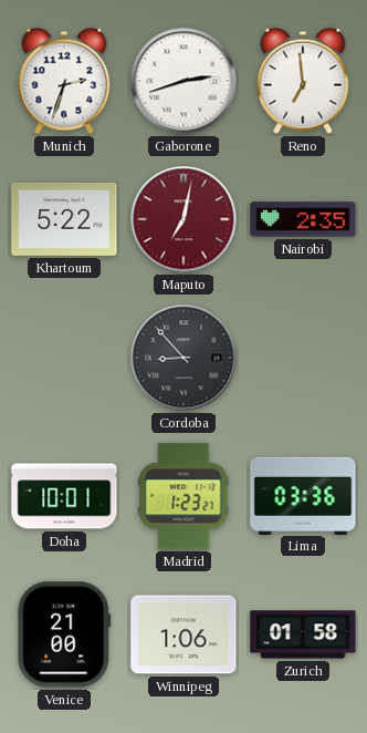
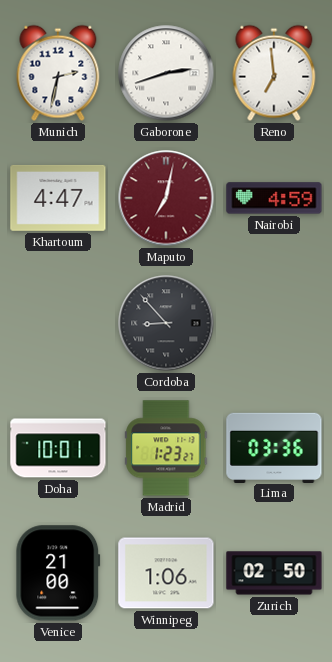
Munich: 2:33 -> 2:32
Khartoum: 5:22 -> 4:47
Nairobi: 2:35 -> 4:59
Zurich: 01:58 -> 02:50
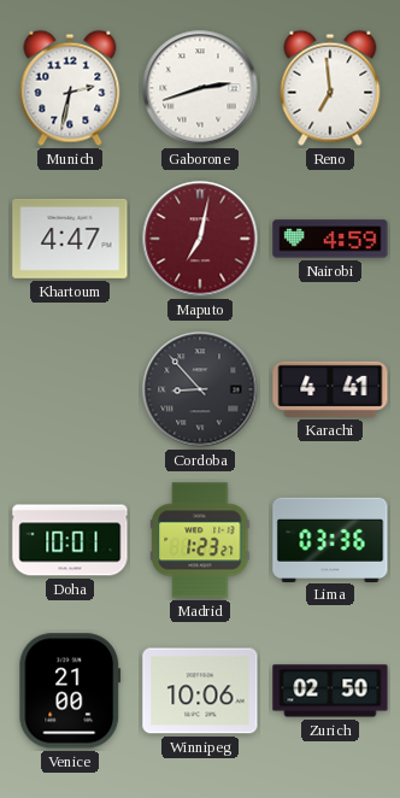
Karachi: none -> 4:41
Winnipeg: 1:06 -> 10:06
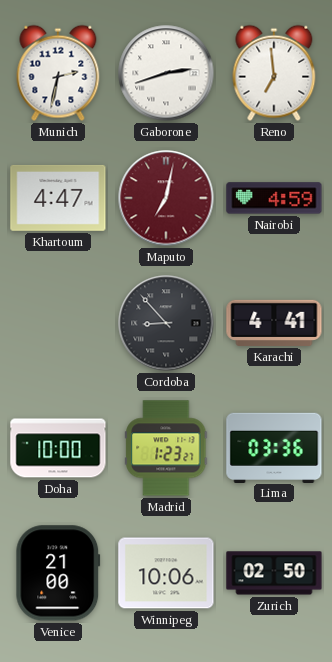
Doha: 10:01 -> 10:00
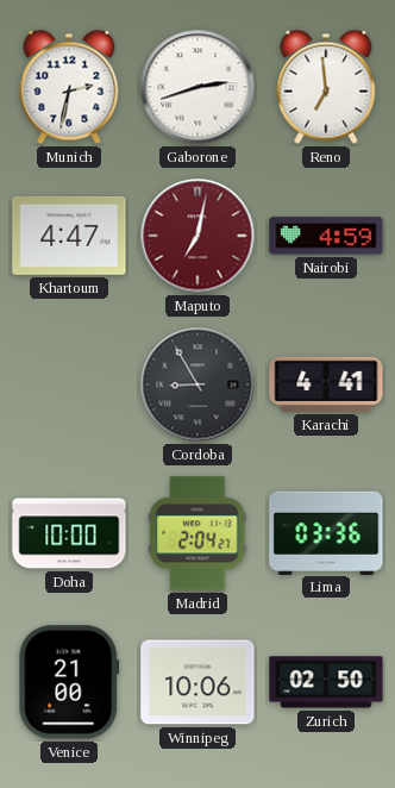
Cordoba: 8:53 -> 8:55
Madrid: 1:23 -> 2:04
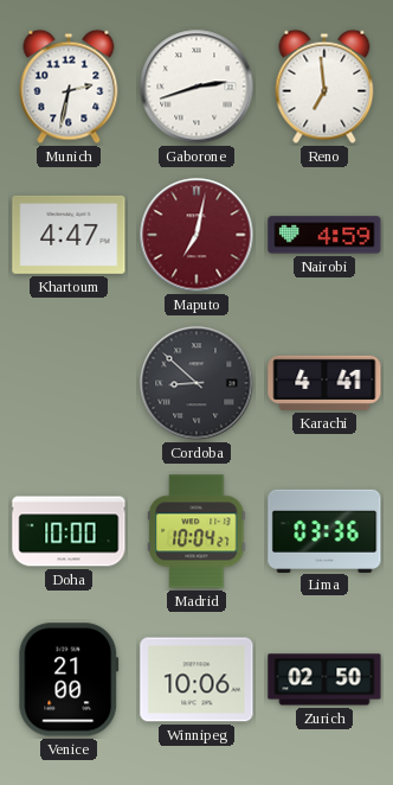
Cordoba: 8:55 -> 8:52
Madrid: 2:04 -> 10:04
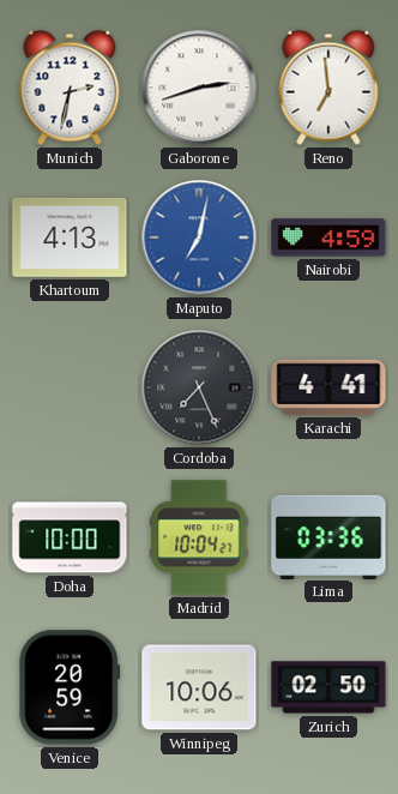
Khartoum: 4:47 -> 4:13
Maputo dial: burgundy -> blue
Cordoba: 8:52 -> 7:26
Venice: 21:00 -> 20:59
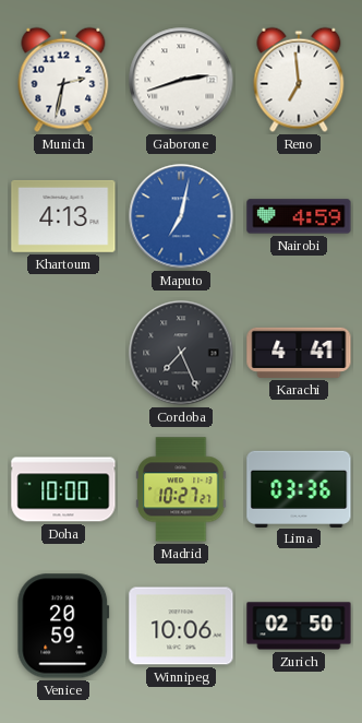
Madrid: 10:04 -> 10:27
